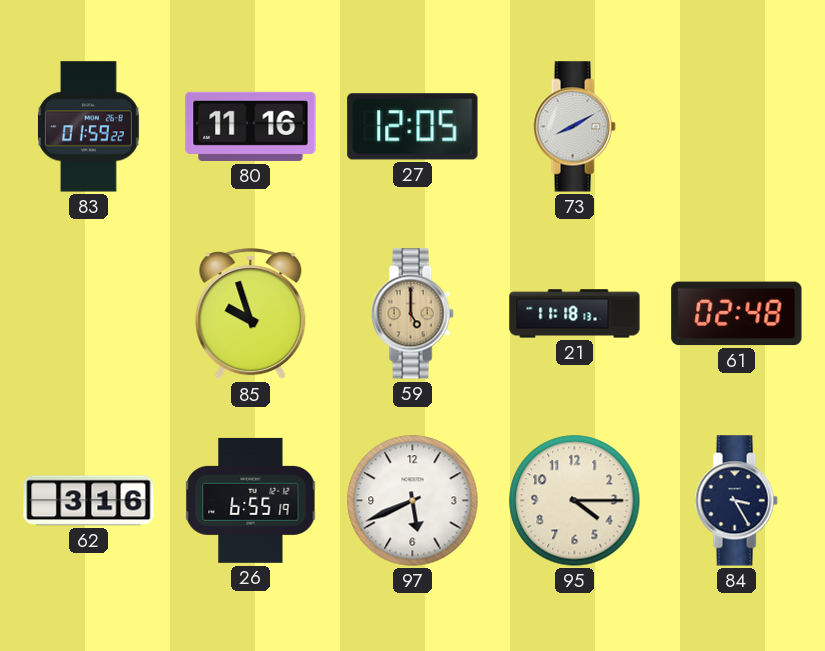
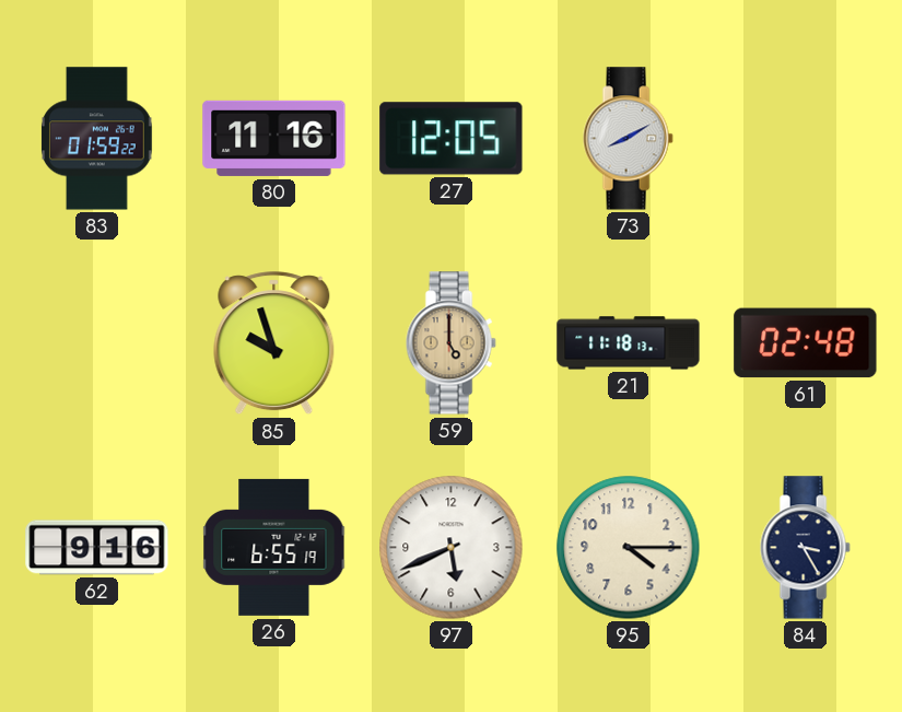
62: 3:16 -> 9:16
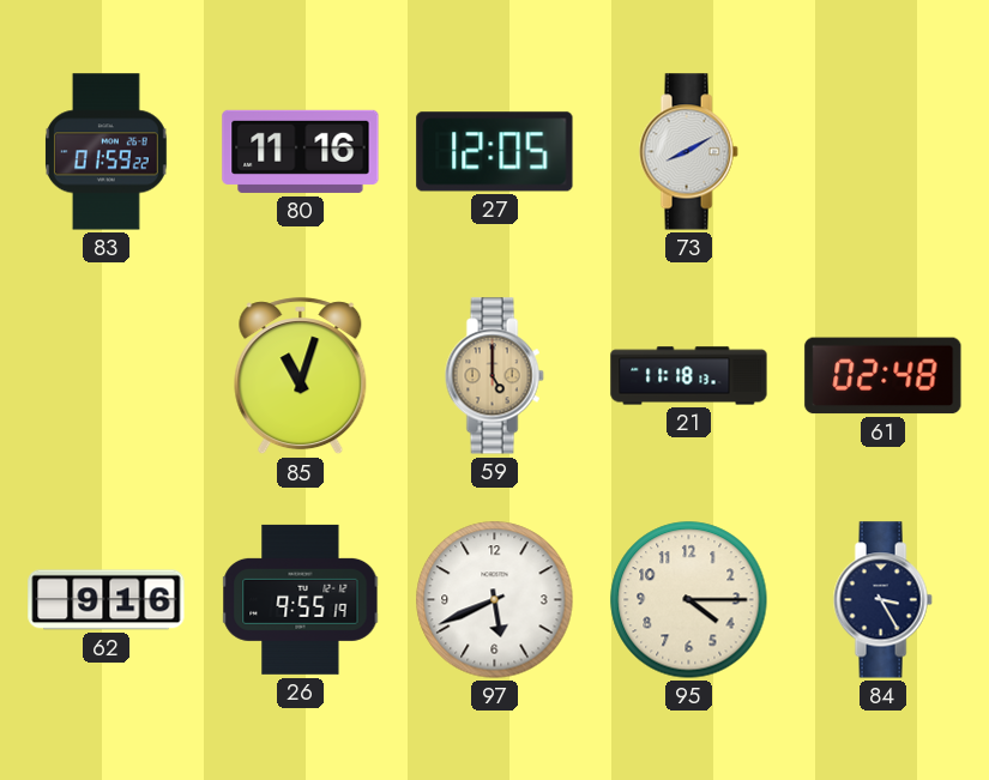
85: 9:57 -> 11:03
26: 6:55 -> 9:55
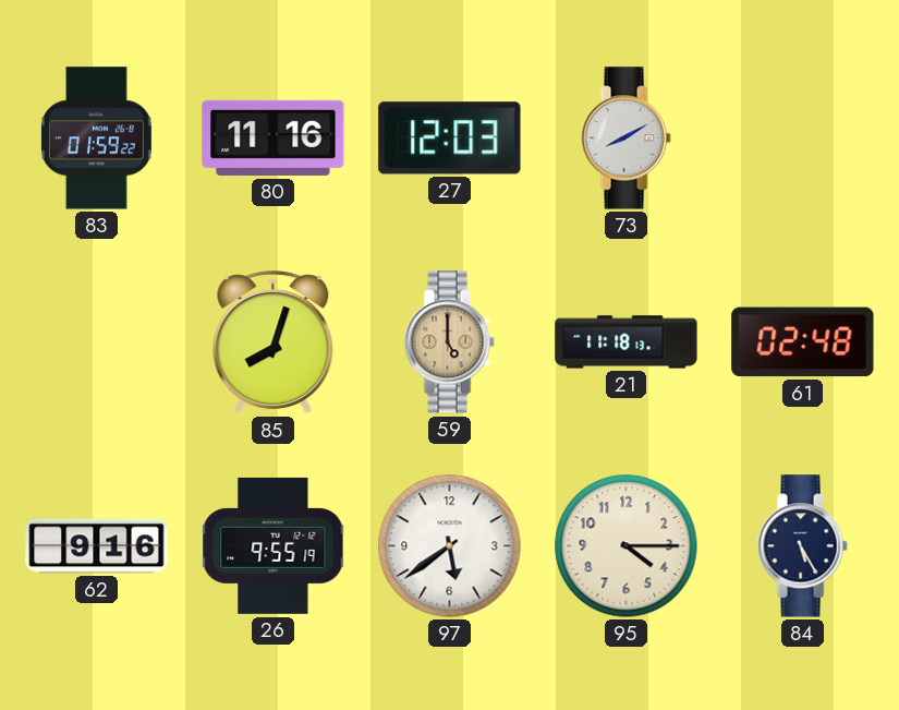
27: 12:05 -> 12:03
85: 11:03 -> 8:03
97: 5:41 -> 5:39
84: 3:25 -> 5:25
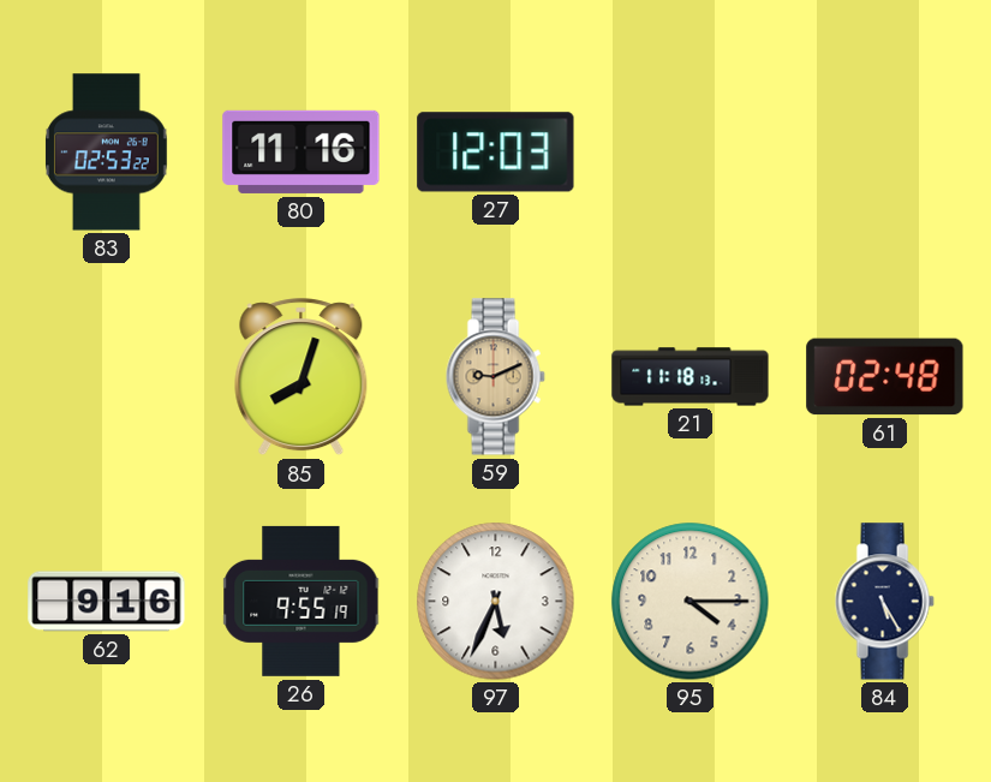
83: 01:59 -> 02:53
73: 8:10 -> none
59: 5:00 -> 9:11
97: 5:39 -> 5:34
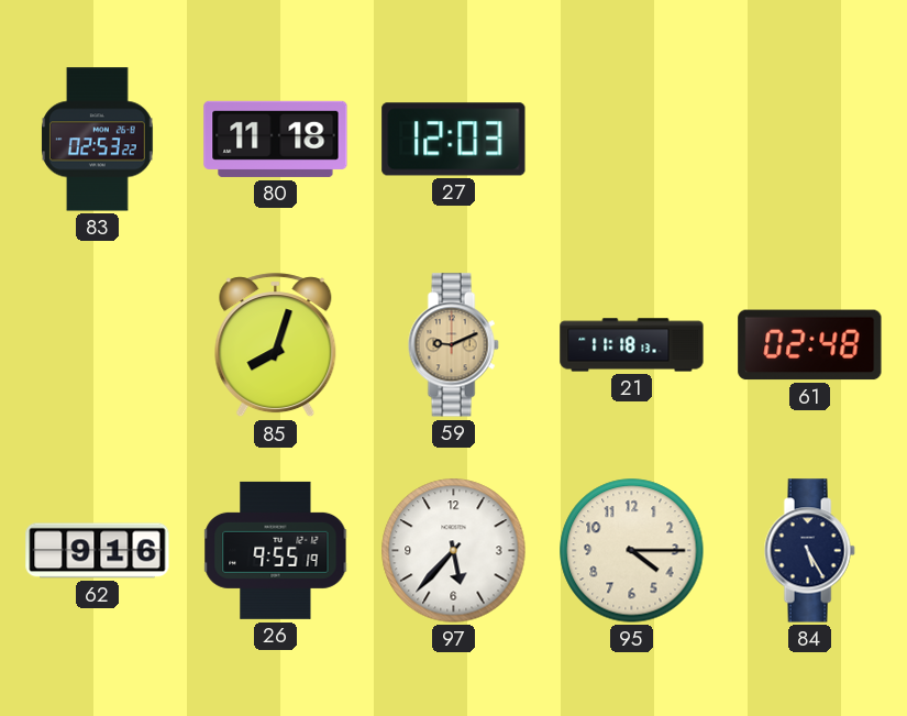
80: 11:16 -> 11:18
97: 5:34 -> 5:37
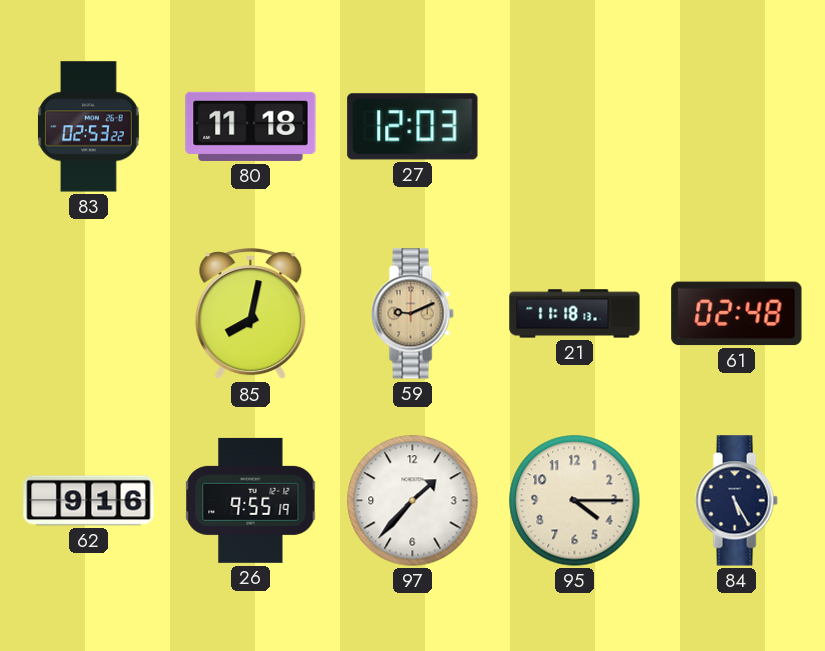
85: 8:03 -> 8:02
97: 5:37 -> 1:37
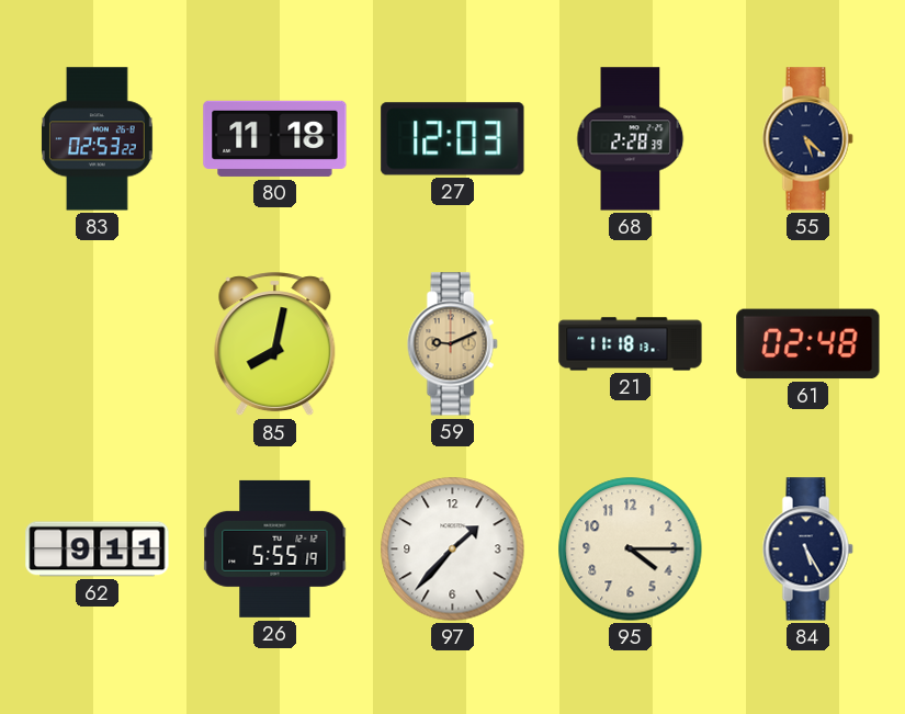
68: none -> 2:28
55: none -> 5:22
62: 9:16 -> 9:11
26: 9:55 -> 5:55
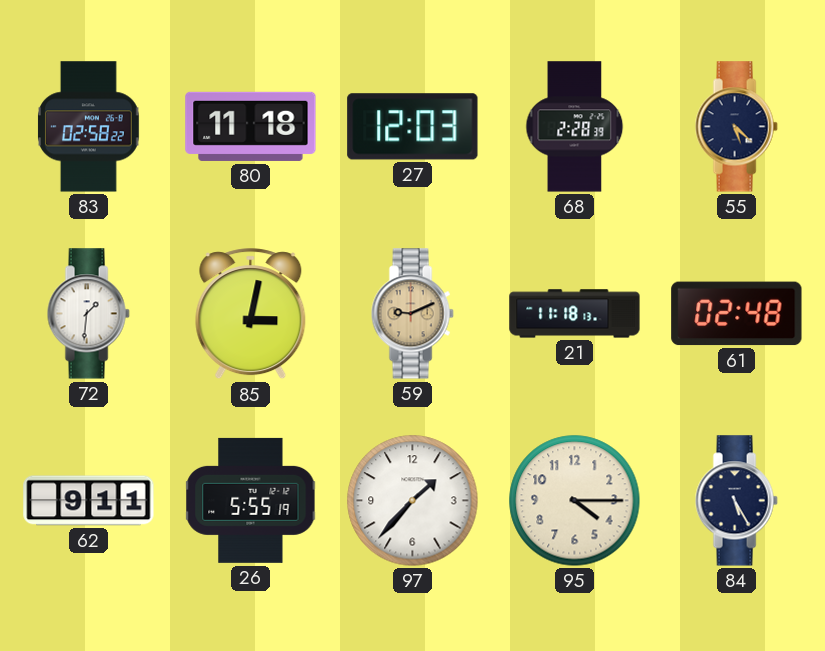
83: 02:53 -> 02:58
72: none -> 1:31
85: 8:02 -> 3:02
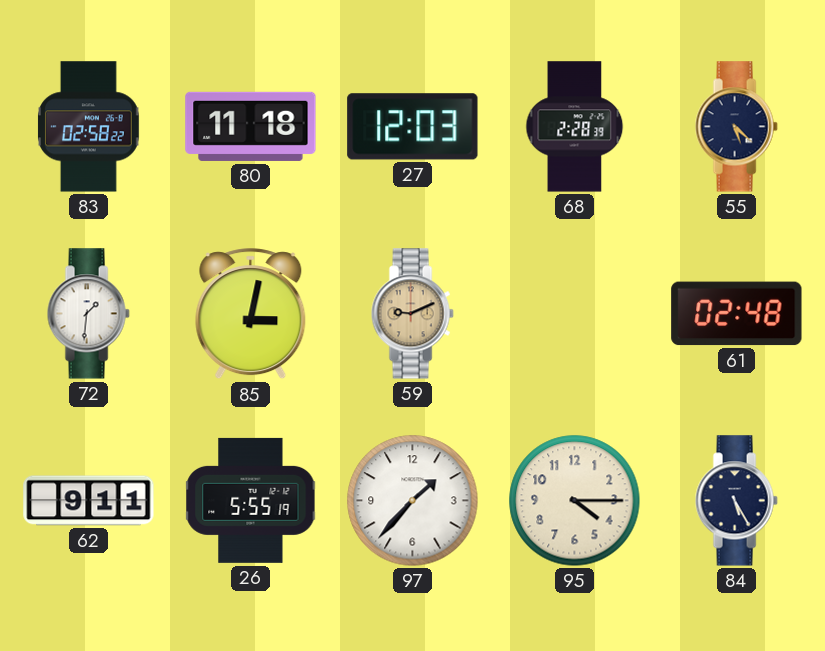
21: 11:18 -> none
